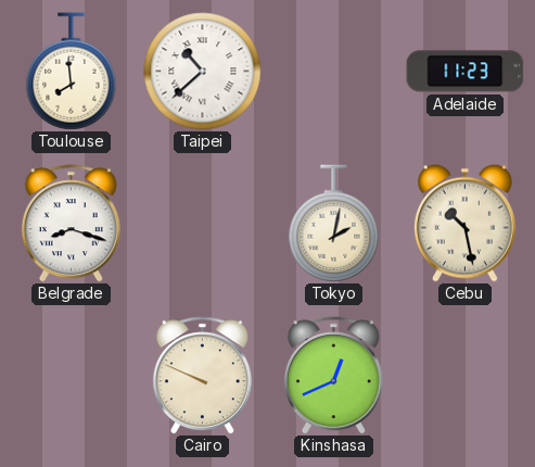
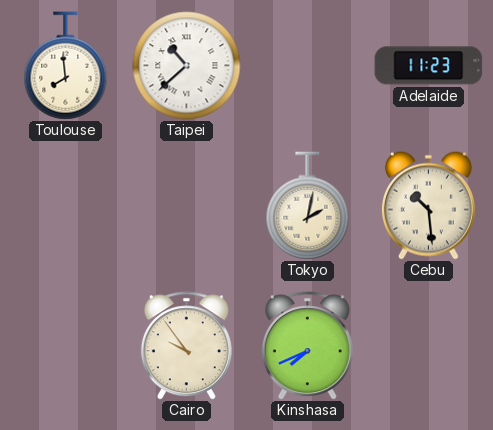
Belgrade: 8:18 -> none
Cebu: 10:28 -> 10:29
Cairo: 9:49 -> 9:54
Kinshasa: 12:41 -> 7:41
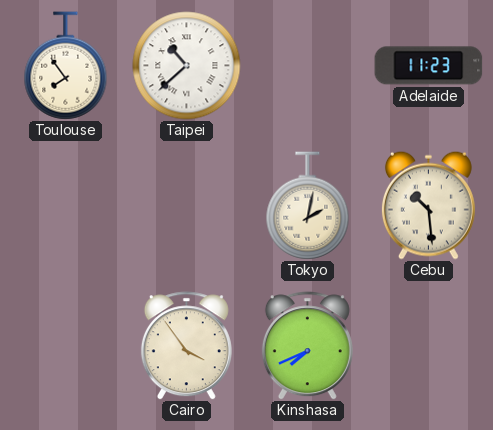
Toulouse: 7:59 -> 7:54
Cairo: 9:54 -> 3:54
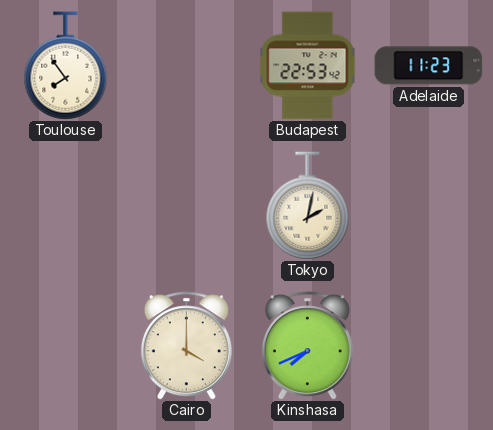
Taipei: 10:38 -> none
Budapest: none -> 22:53
Cebu: 10:29 -> none
Cairo: 3:54 -> 4:00
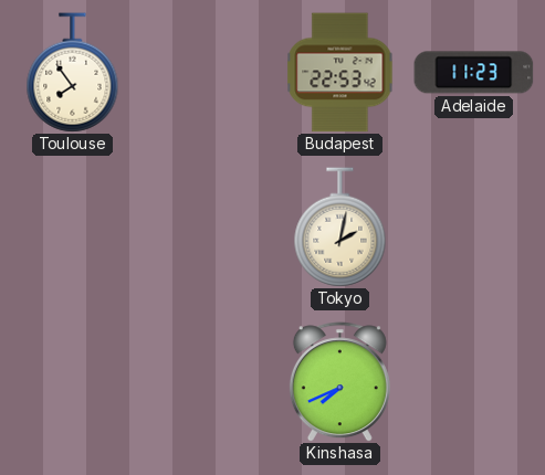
Cairo: 4:00 -> none
